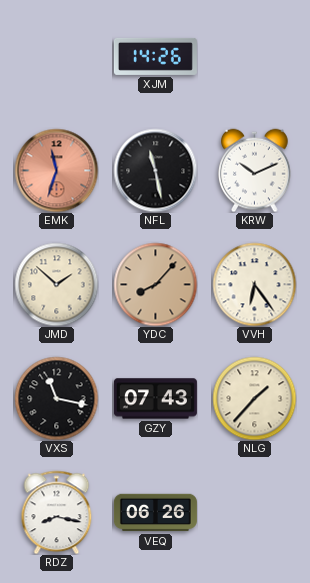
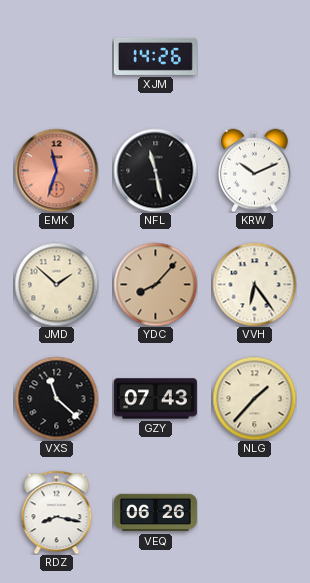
VXS: 11:17 -> 11:22
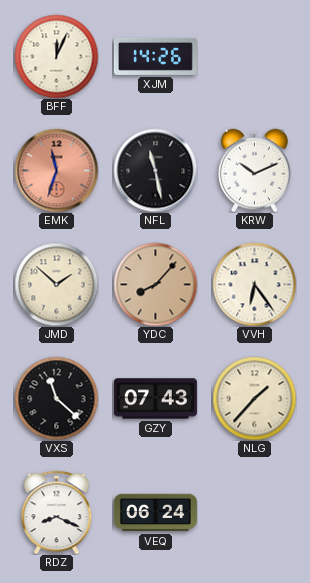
BFF: none -> 12:04
RDZ: 8:17 -> 8:19
VEQ: 06:26 -> 06:24
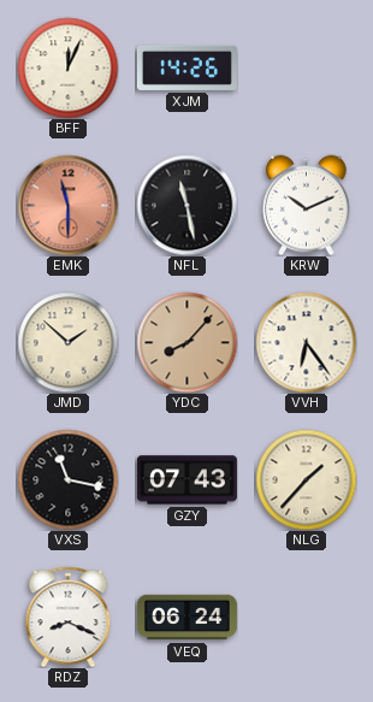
EMK: 11:33 -> 11:30
VXS: 11:22 -> 11:17
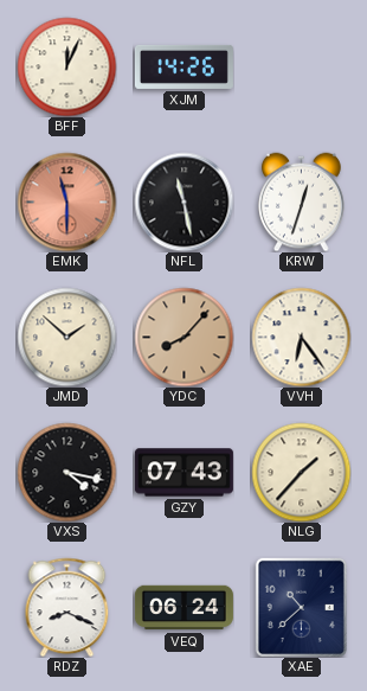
KRW: 10:11 -> 12:33
VXS: 11:17 -> 4:17
XAE: none -> 10:38
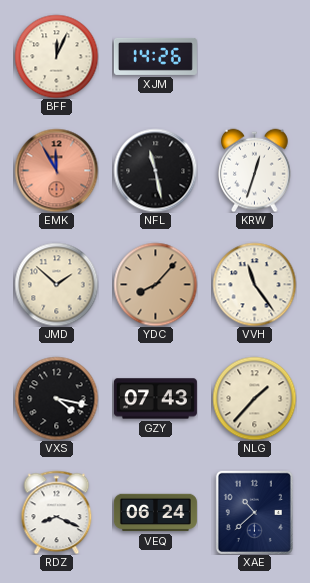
EMK: 11:30 -> 11:55
VVH: 6:24 -> 11:24
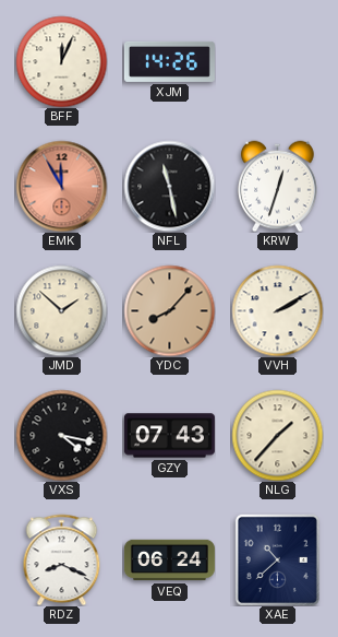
VVH: 11:24 -> 2:10
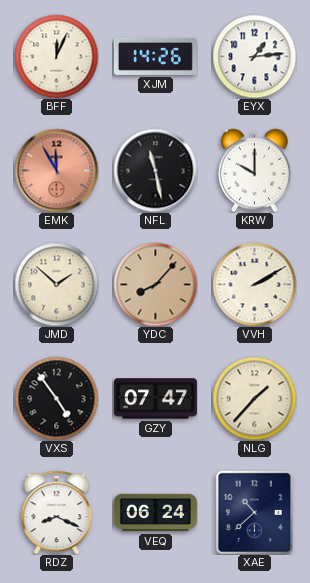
EYX: none -> 1:14
KRW: 12:33 -> 10:00
VXS: 4:17 -> 4:54
GZY: 07:43 -> 07:47
